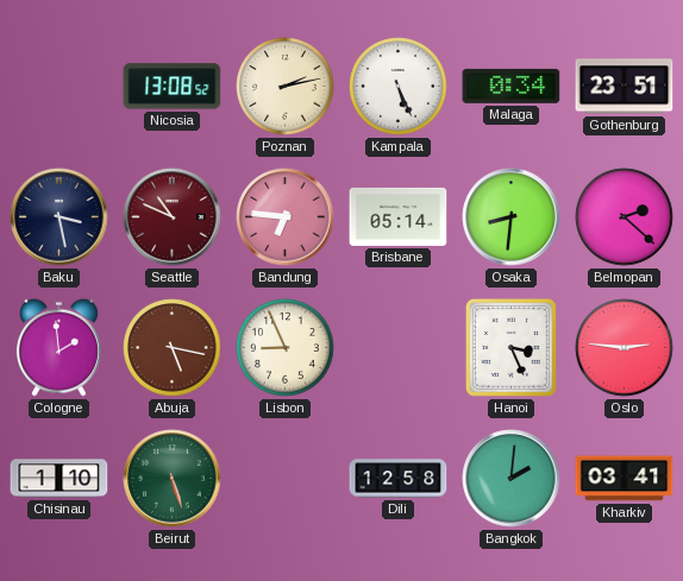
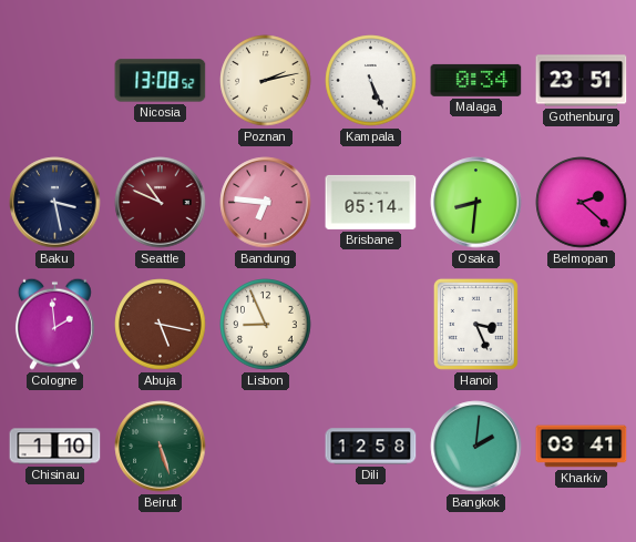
Oslo: 2:46 -> none
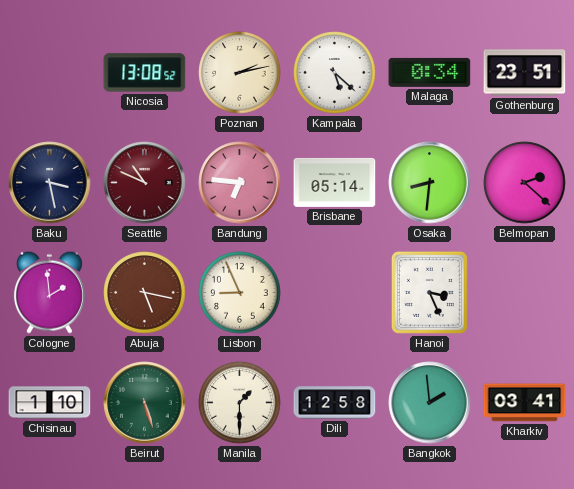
Kampala: 5:26 -> 5:22
Manila: none -> 1:30
Bangkok: 2:01 -> 1:59
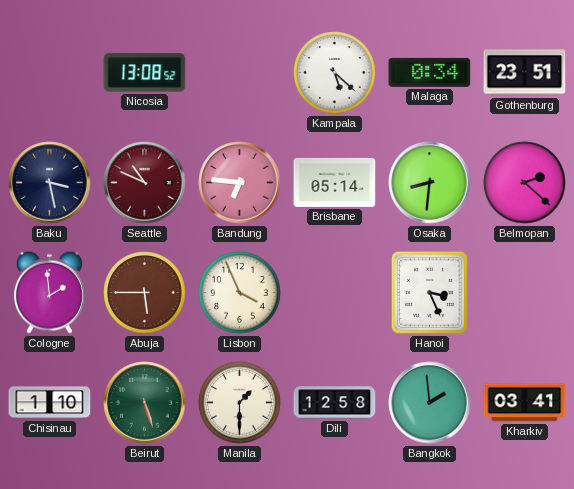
Poznan: 2:13 -> none
Abuja: 5:17 -> 5:45
Lisbon: 8:56 -> 3:56
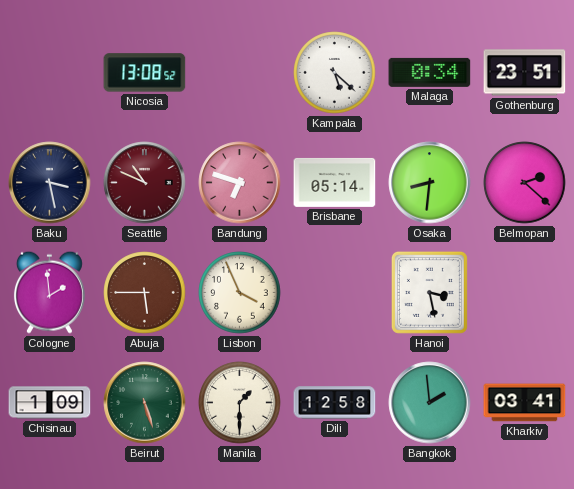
Bandung: 6:46 -> 6:48
Hanoi: 3:26 -> 3:28
Chisinau: 1:10 -> 1:09
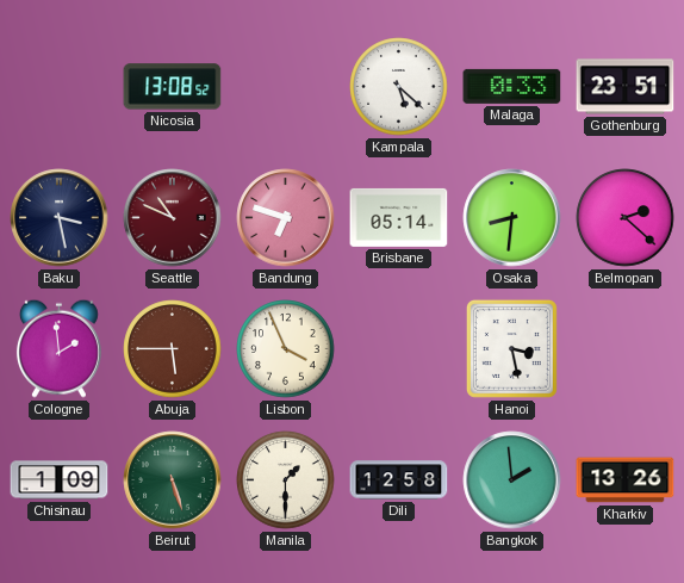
Malaga: 0:34 -> 0:33
Kharkiv: 03:41 -> 13:26
